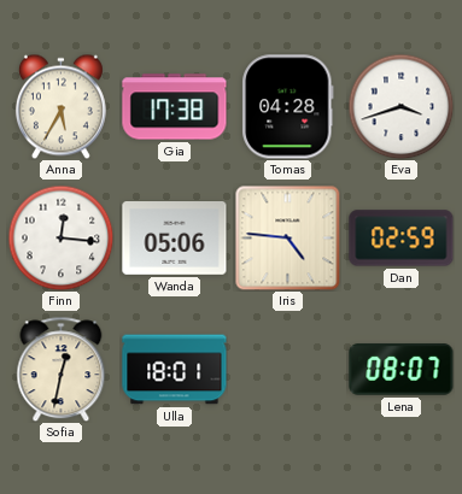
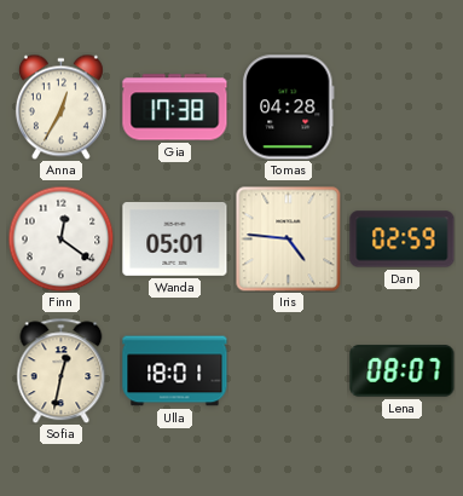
Anna: 5:35 -> 12:35
Eva: 3:42 -> none
Finn: 12:16 -> 12:21
Wanda: 05:06 -> 05:01
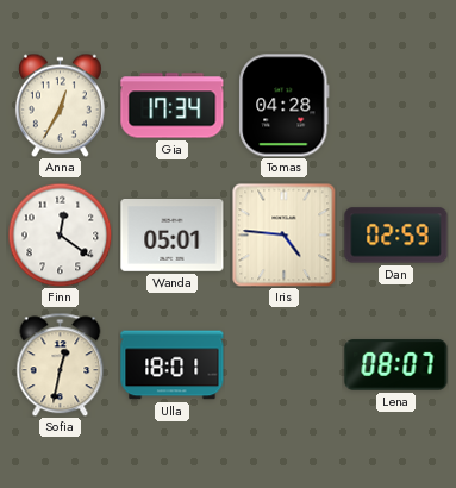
Gia: 17:38 -> 17:34
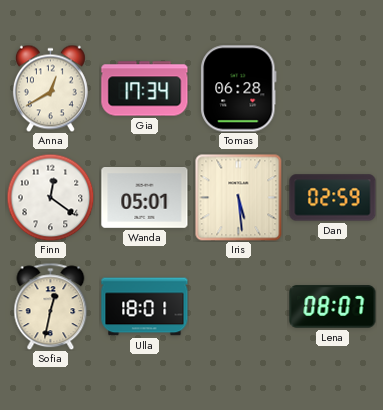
Anna: 12:35 -> 12:40
Tomas: 04:28 -> 06:28
Iris: 4:46 -> 5:29
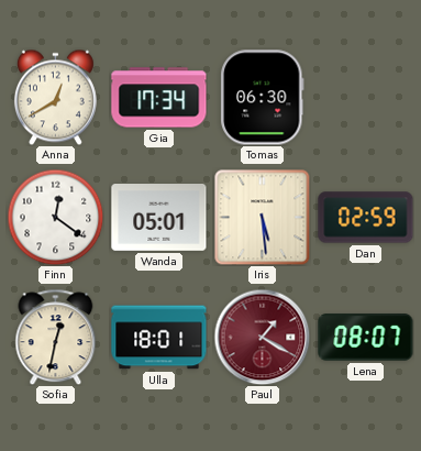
Tomas: 06:28 -> 06:30
Paul: none -> 1:20
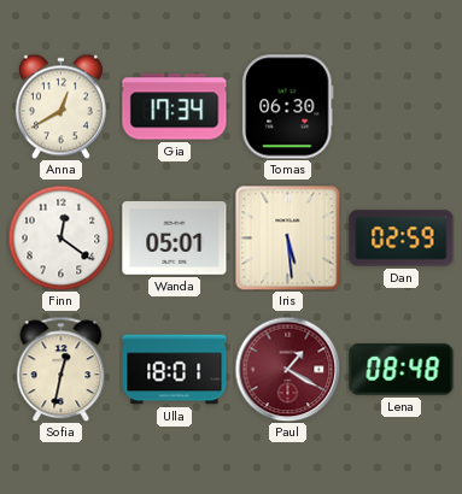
Lena: 08:07 -> 08:48
